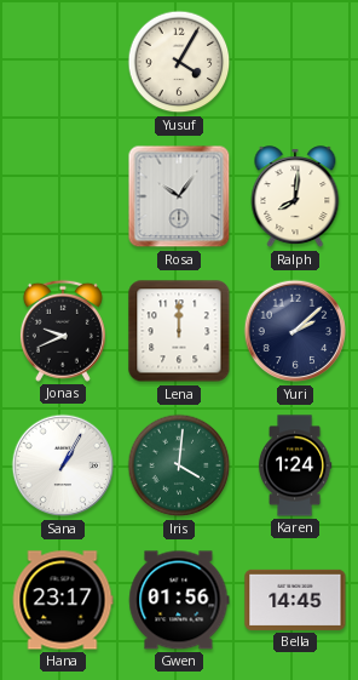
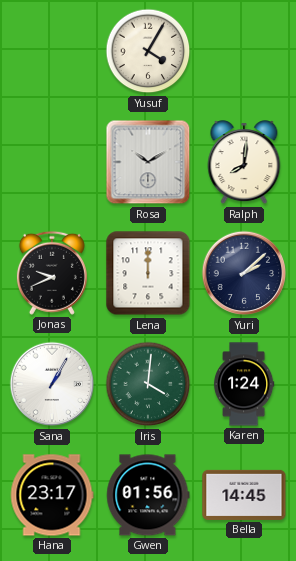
Rosa: 10:06 -> 10:10
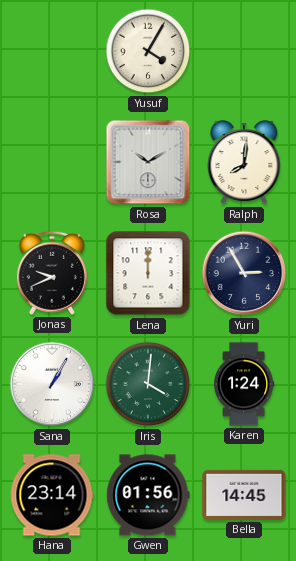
Yuri: 2:08 -> 2:55
Hana: 23:17 -> 23:14
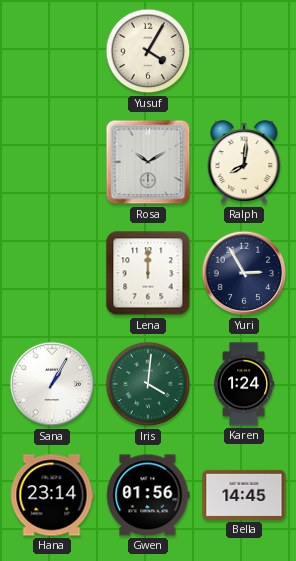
Jonas: 9:41 -> none
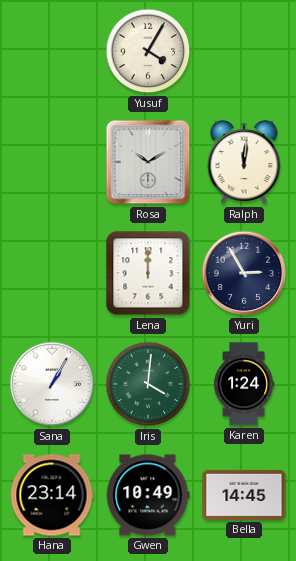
Ralph: 8:01 -> 12:01
Gwen: 01:56 -> 10:49
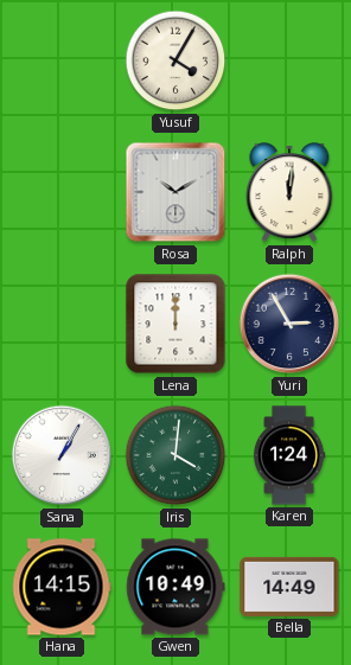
Hana: 23:14 -> 14:15
Bella: 14:45 -> 14:49
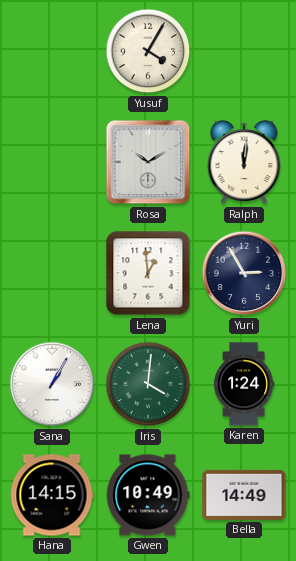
Lena: 12:00 -> 12:59
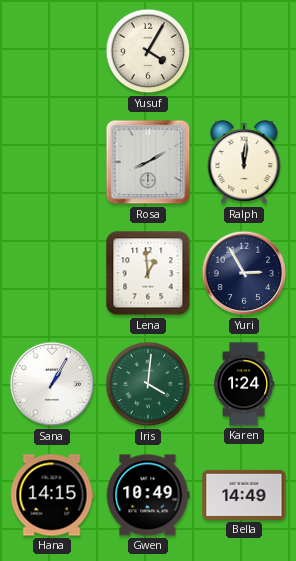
Rosa: 10:10 -> 8:10
